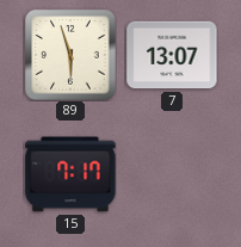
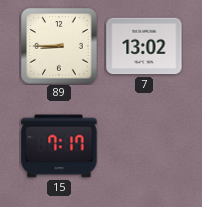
89: 5:57 -> 8:45
7: 13:07 -> 13:02
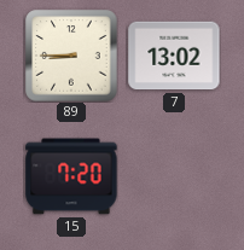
15: 7:17 -> 7:20
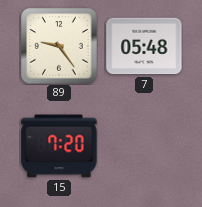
89: 8:45 -> 9:24
7: 13:02 -> 05:48
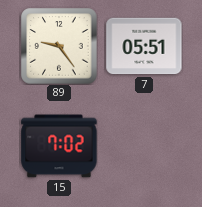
7: 05:48 -> 05:51
15: 7:20 -> 7:02
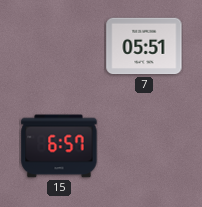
89: 9:24 -> none
15: 7:02 -> 6:57
